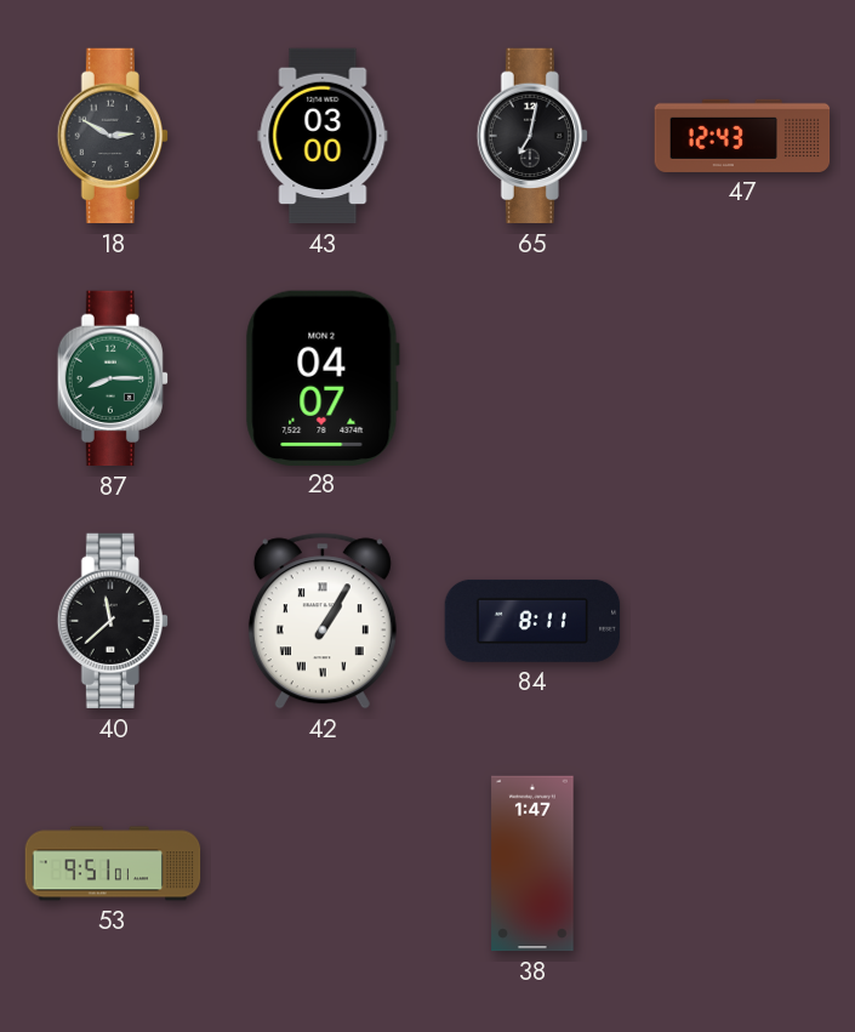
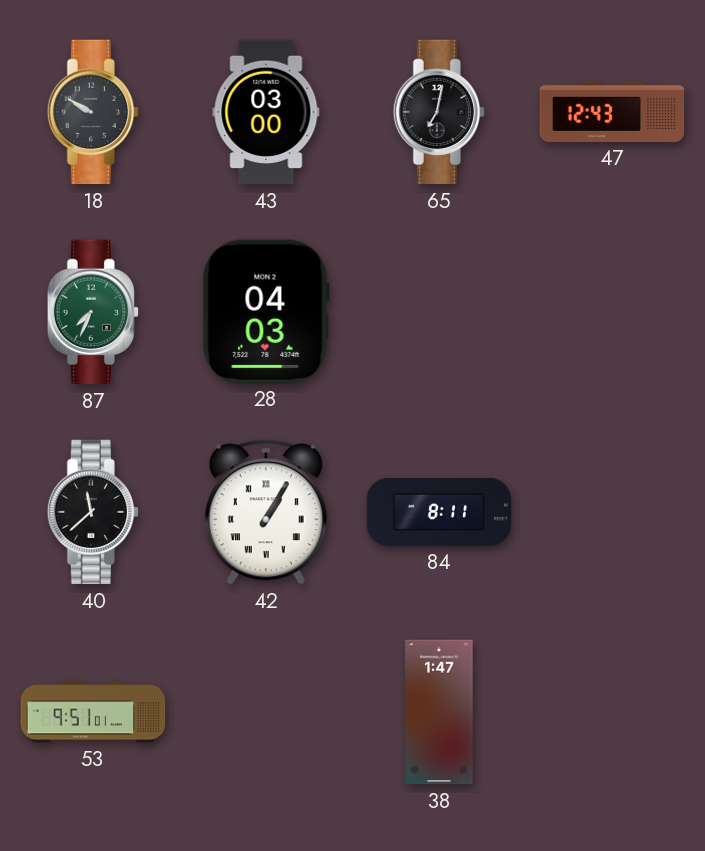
18: 2:50 -> 9:50
87: 8:15 -> 7:34
28: 04:07 -> 04:03
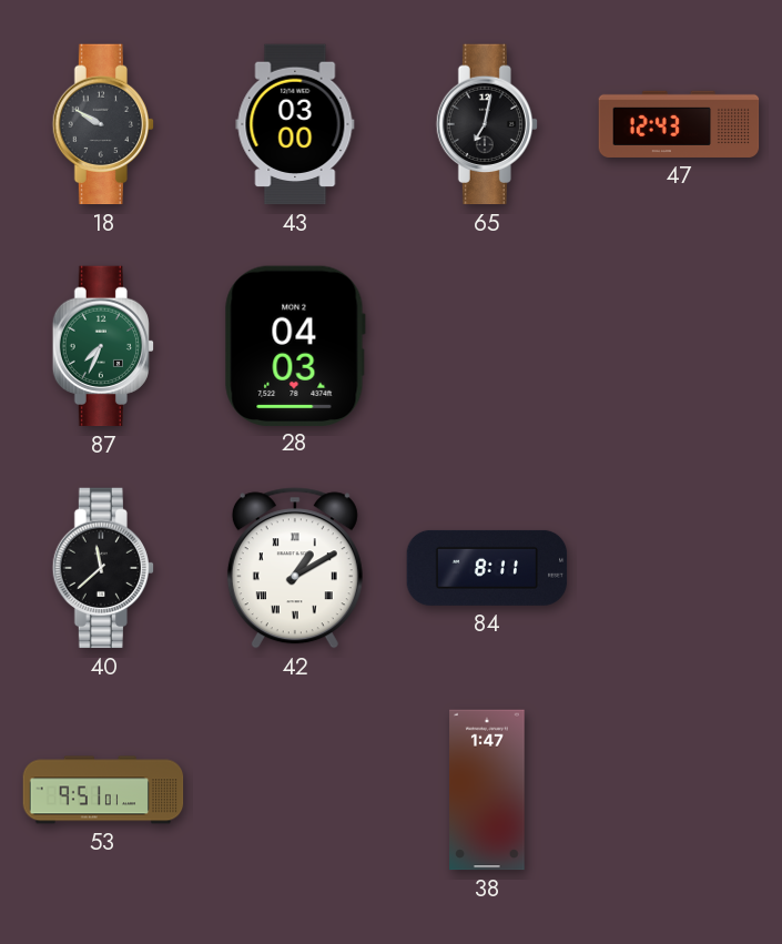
42: 1:05 -> 1:10
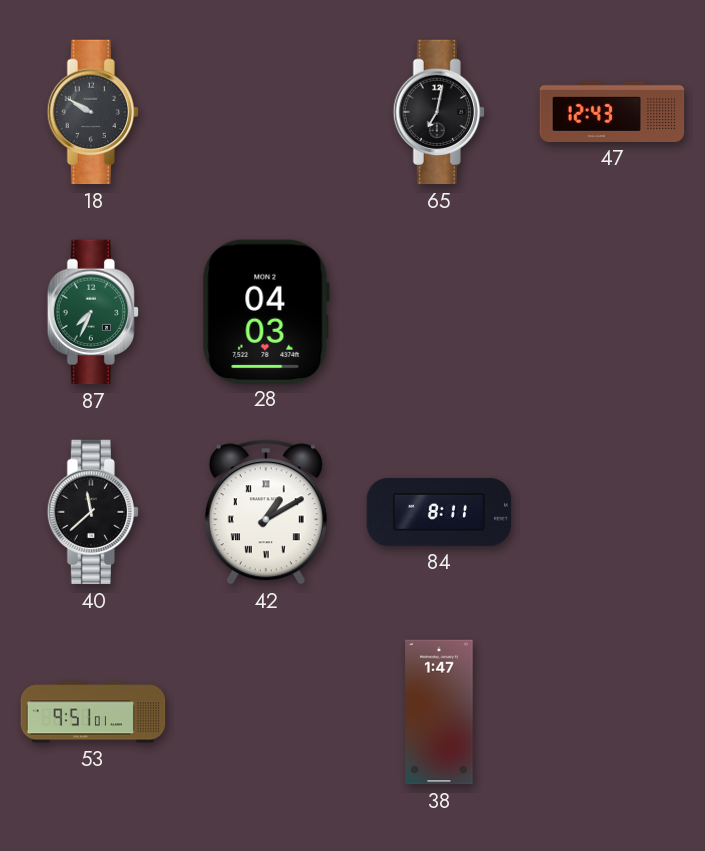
43: 03:00 -> none
